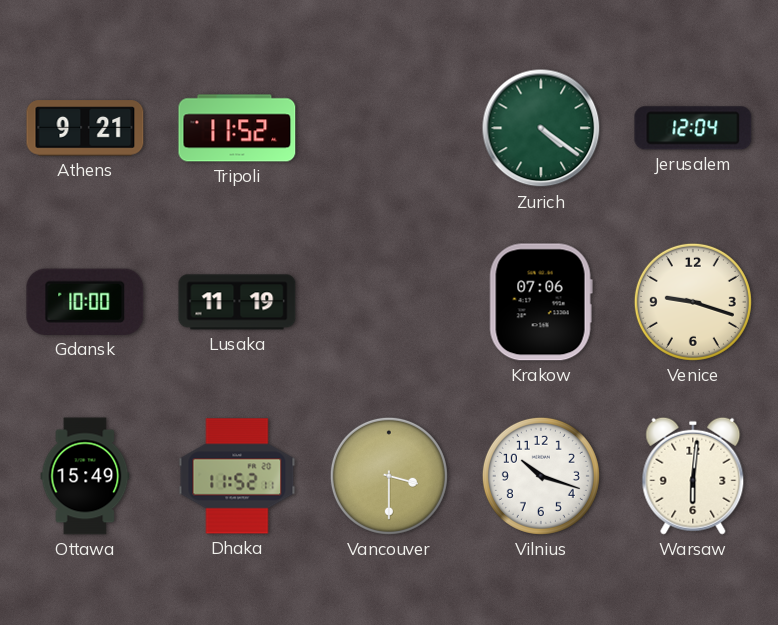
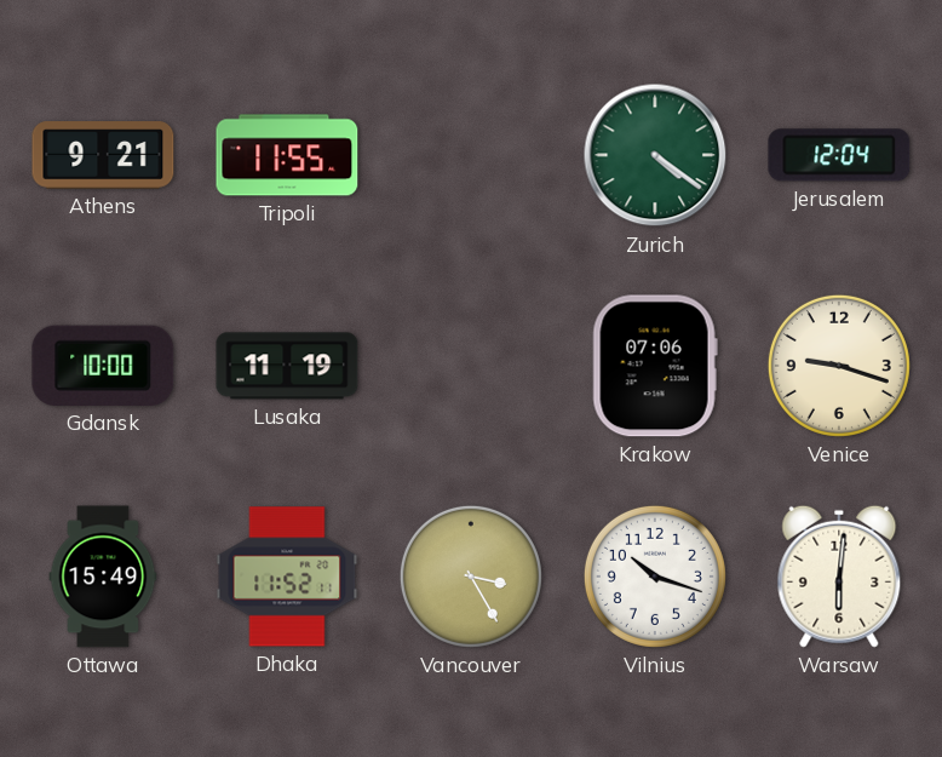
Tripoli: 11:52 -> 11:55
Vancouver: 3:30 -> 3:25
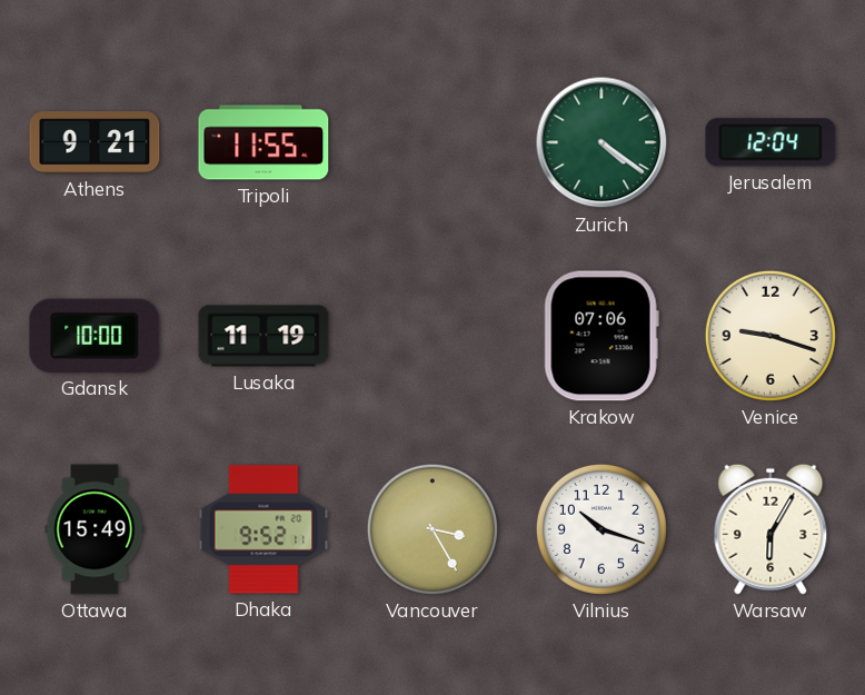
Dhaka: 11:52 -> 9:52
Warsaw: 6:01 -> 6:05
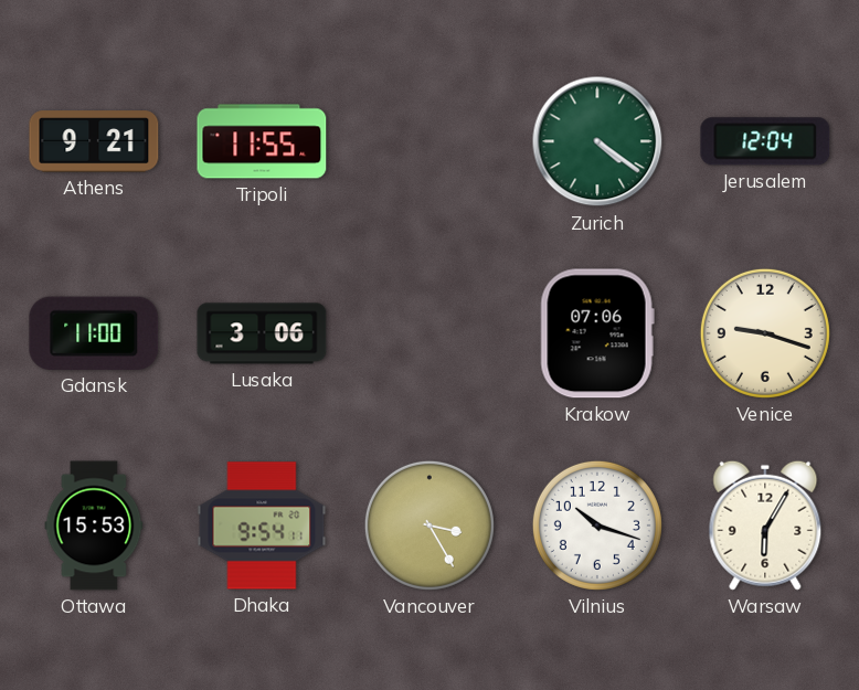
Gdansk: 10:00 -> 11:00
Lusaka: 11:19 -> 3:06
Ottawa: 15:49 -> 15:53
Dhaka: 9:52 -> 9:54
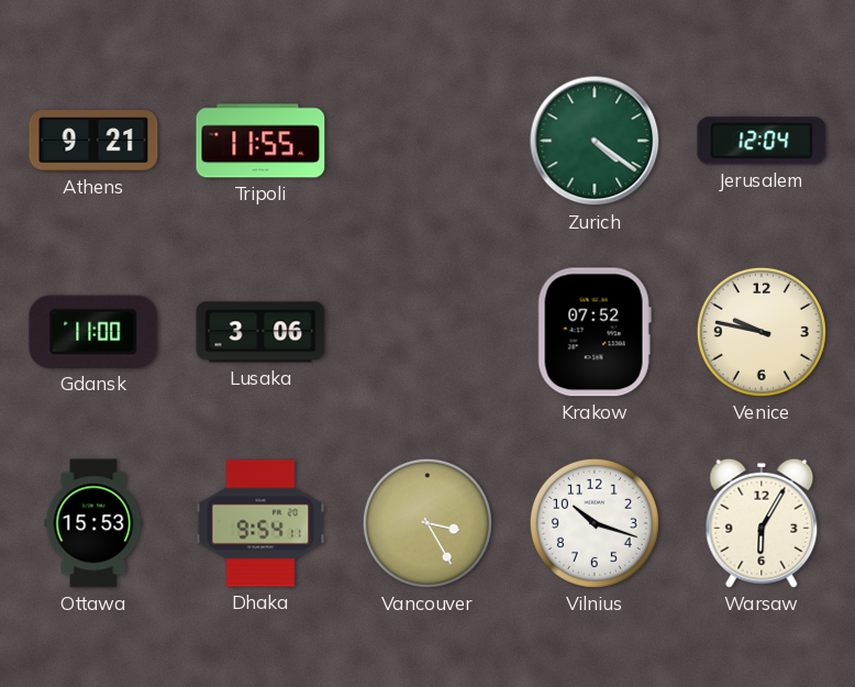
Krakow: 07:06 -> 07:52
Venice: 9:18 -> 9:47
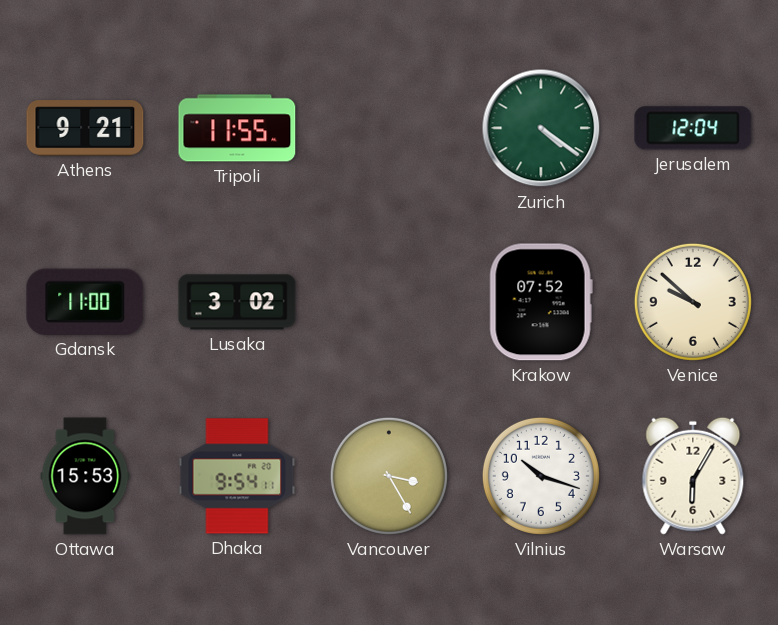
Lusaka: 3:06 -> 3:02
Venice: 9:47 -> 9:52
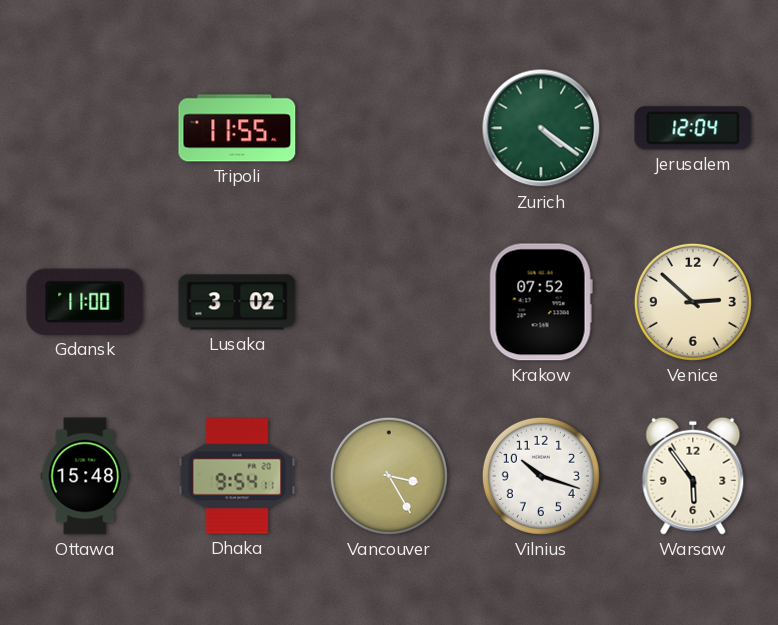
Athens: 9:21 -> none
Venice: 9:52 -> 2:52
Ottawa: 15:53 -> 15:48
Warsaw: 6:05 -> 5:54
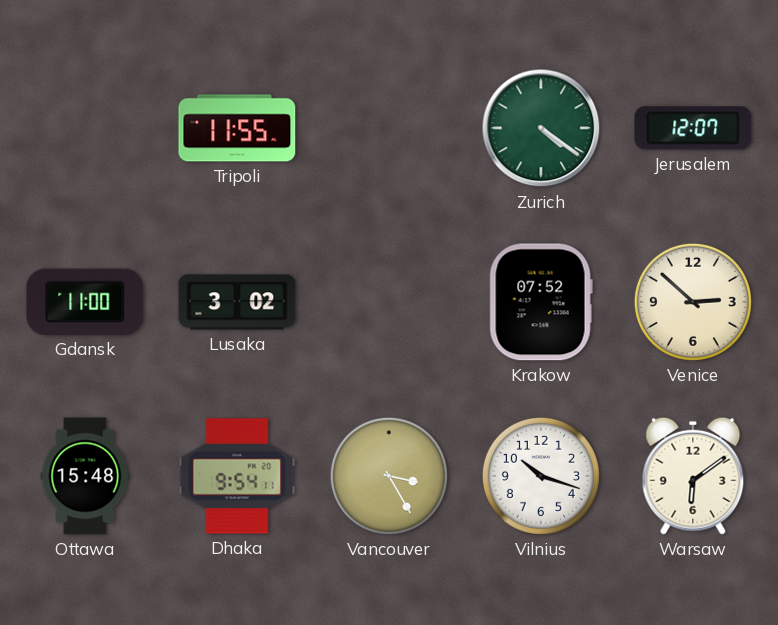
Jerusalem: 12:04 -> 12:07
Warsaw: 5:54 -> 6:09
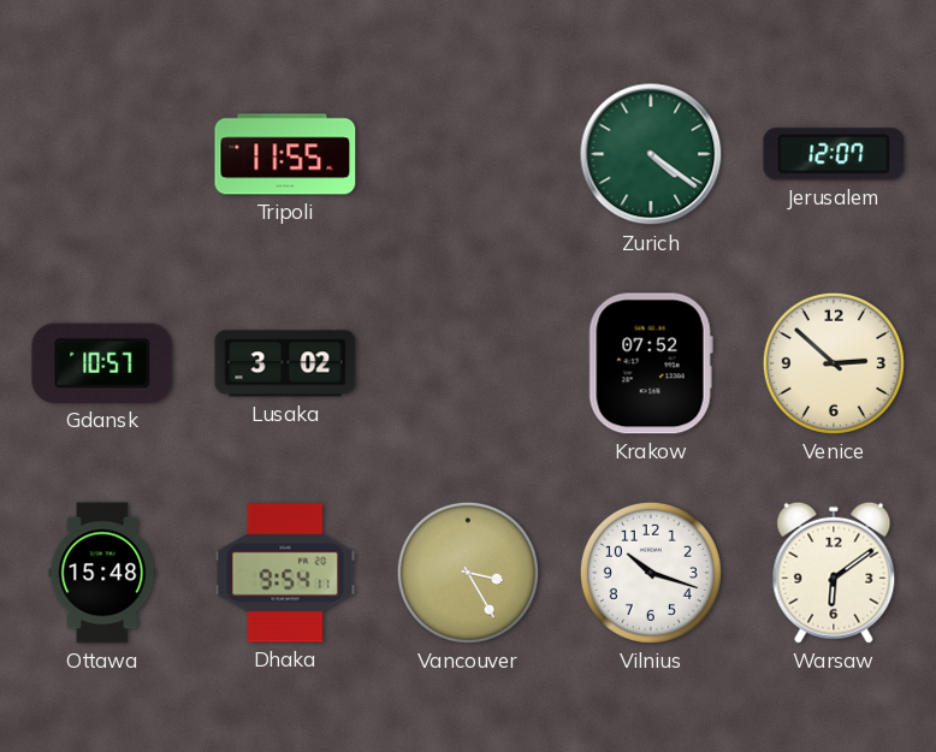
Gdansk: 11:00 -> 10:57
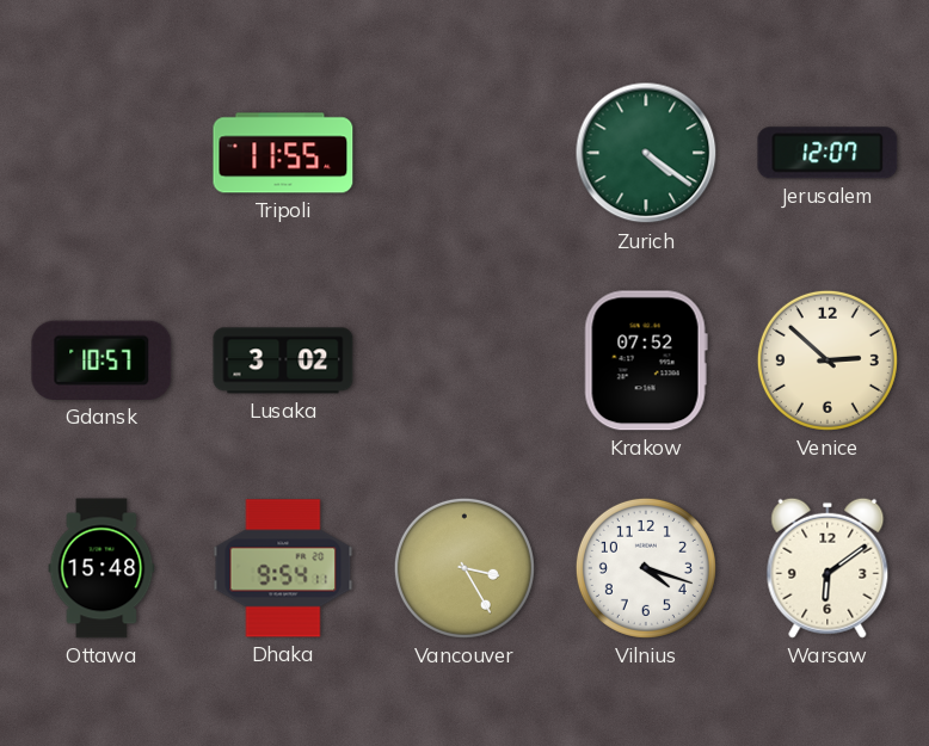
Vilnius: 10:18 -> 4:18
